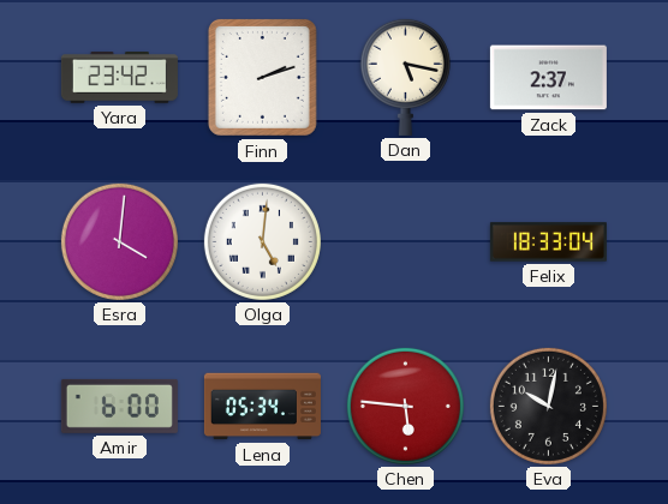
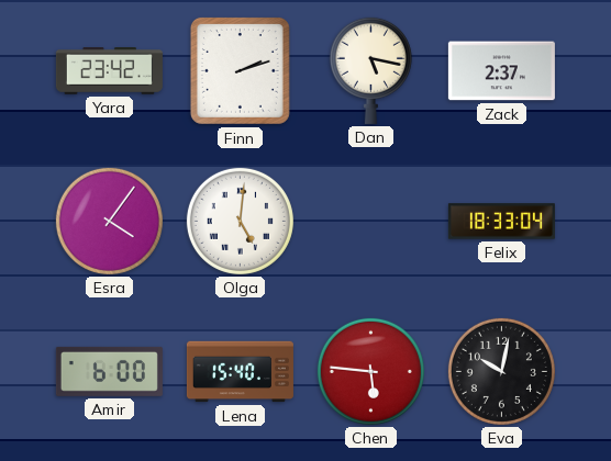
Esra: 4:01 -> 4:06
Lena: 05:34 -> 15:40
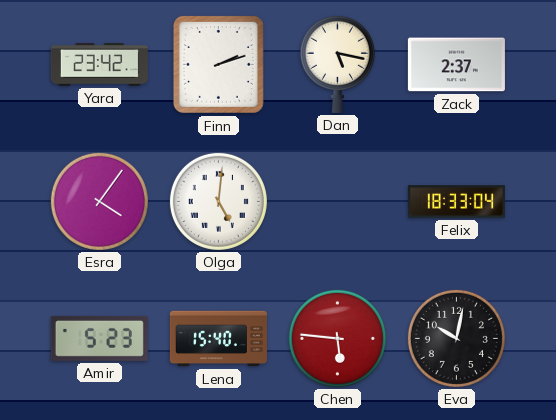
Amir: 6:00 -> 5:23
